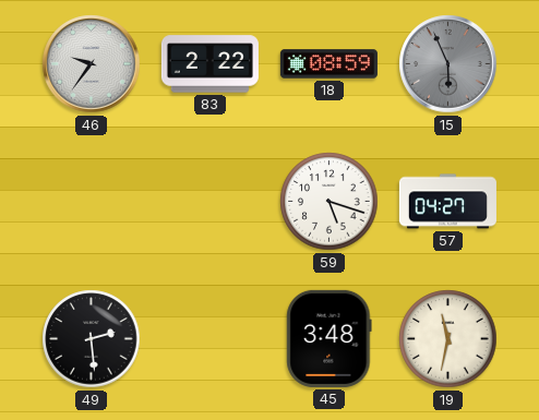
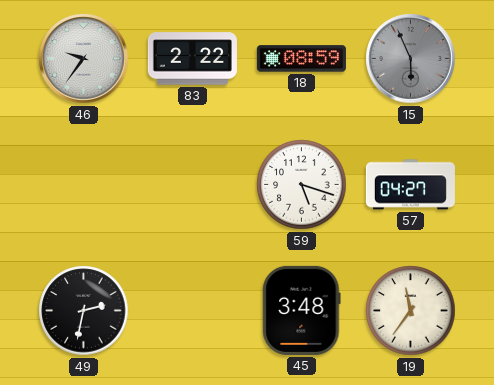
49: 2:29 -> 2:32
19: 11:32 -> 11:36
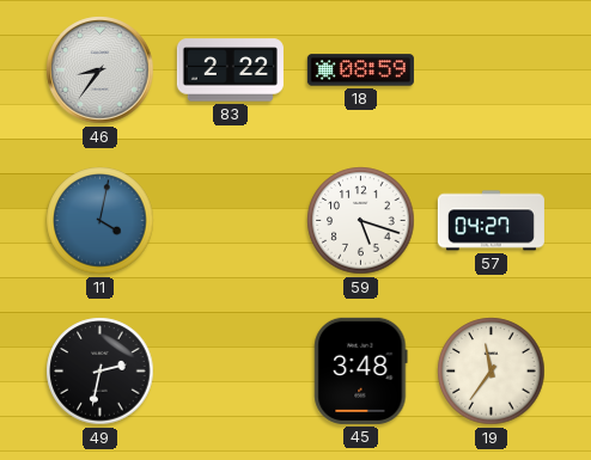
46: 9:36 -> 8:36
15: 5:56 -> none
11: none -> 4:02
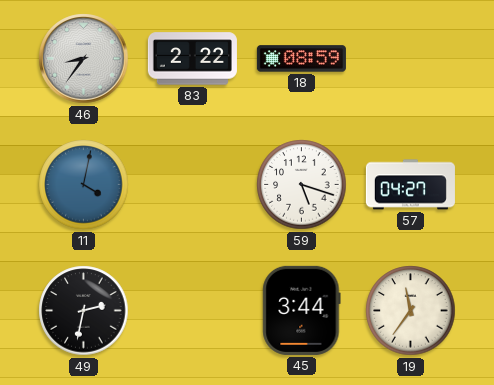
45: 3:48 -> 3:44
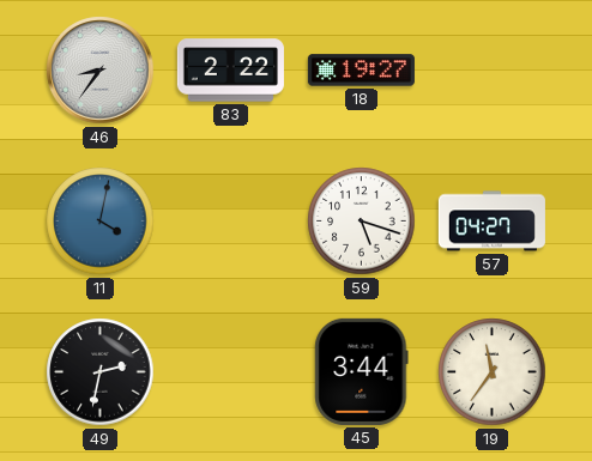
18: 08:59 -> 19:27
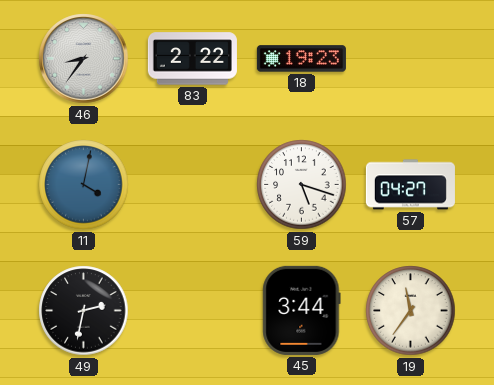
18: 19:27 -> 19:23
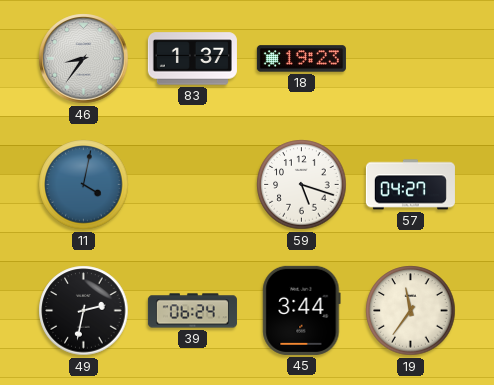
83: 2:22 -> 1:37
39: none -> 06:24
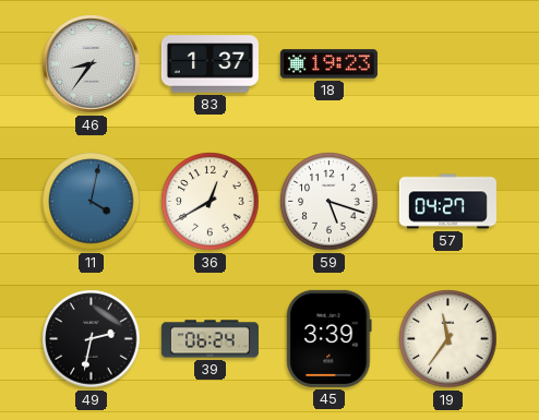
36: none -> 12:40
45: 3:44 -> 3:39
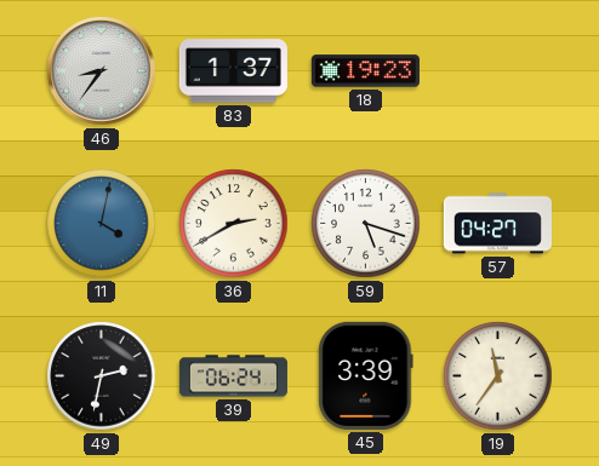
36: 12:40 -> 2:40
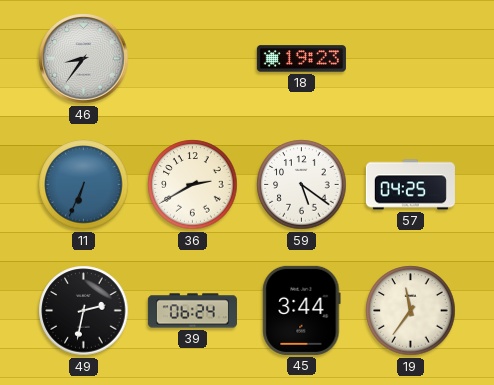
83: 1:37 -> none
11: 4:02 -> 6:34
59: 5:18 -> 5:21
57: 04:27 -> 04:25
45: 3:39 -> 3:44
